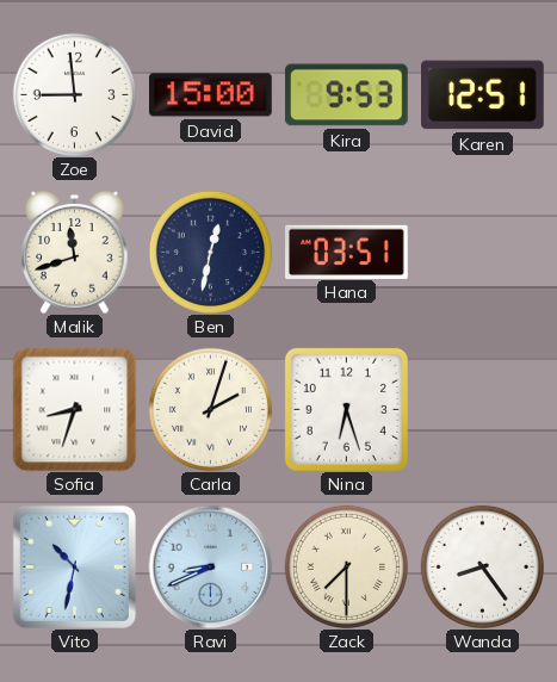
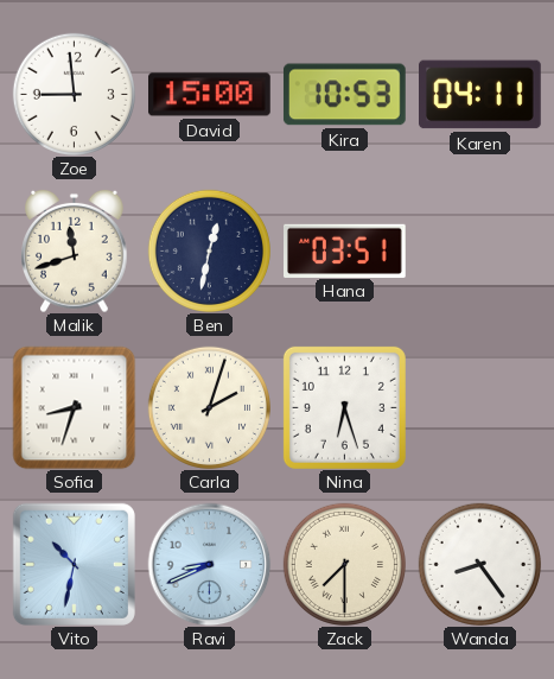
Kira: 9:53 -> 10:53
Karen: 12:51 -> 04:11
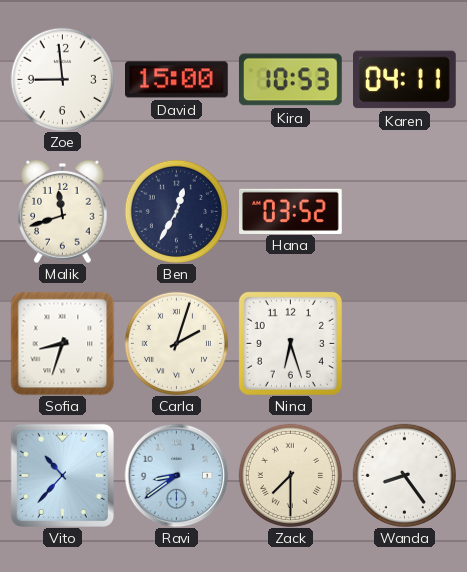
Ben: 12:32 -> 12:35
Hana: 03:51 -> 03:52
Vito: 10:32 -> 10:37
Ravi: 8:41 -> 8:39
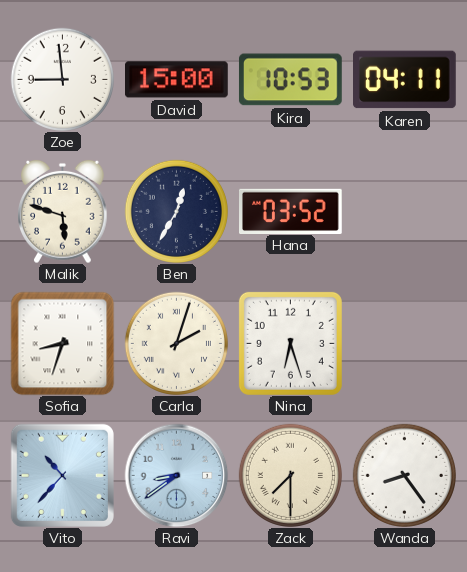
Malik: 11:42 -> 5:48
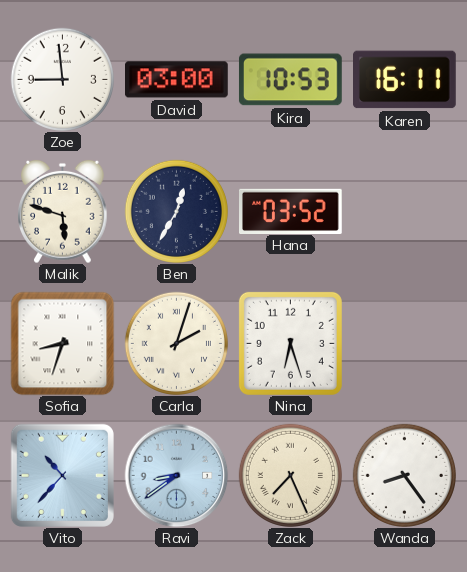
David: 15:00 -> 03:00
Karen: 04:11 -> 16:11
Zack: 7:30 -> 7:26
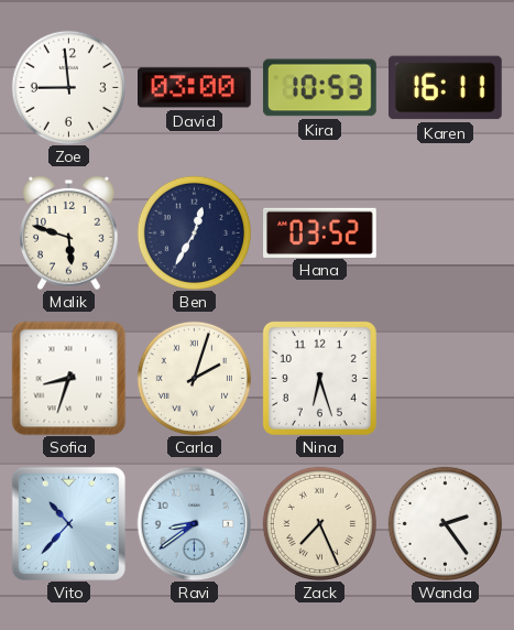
Wanda: 8:24 -> 2:24
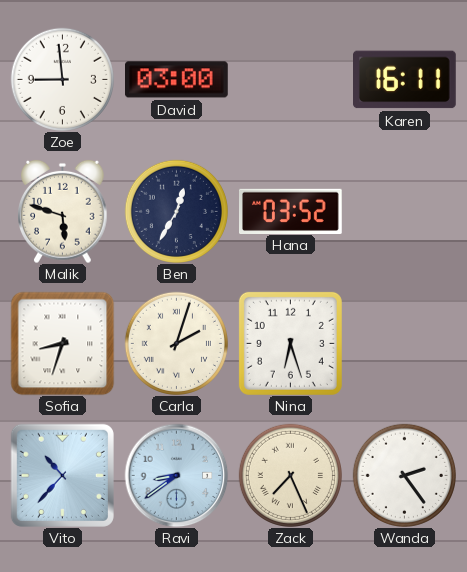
Kira: 10:53 -> none
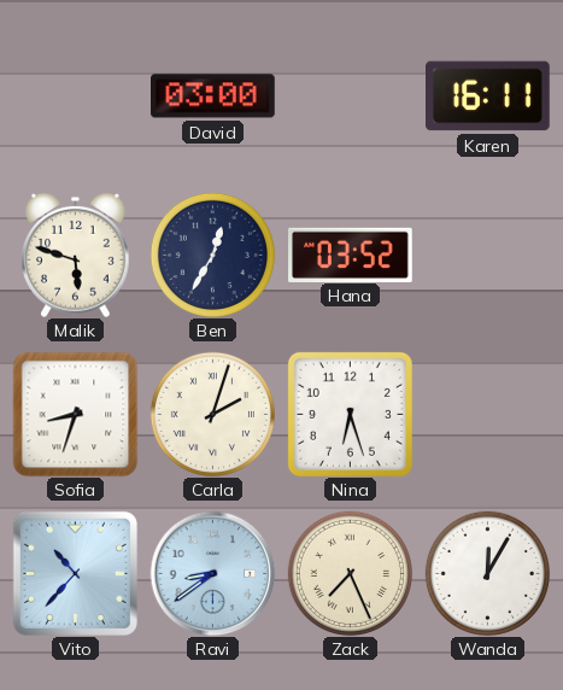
Zoe: 8:59 -> none
Wanda: 2:24 -> 12:05
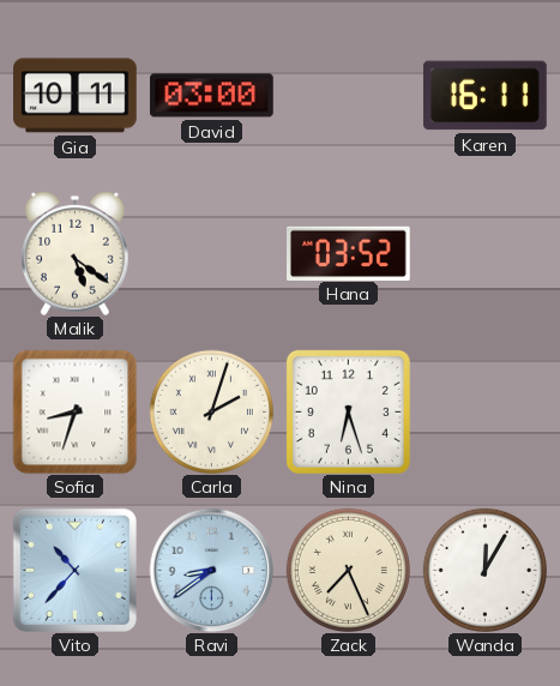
Gia: none -> 10:11
Malik: 5:48 -> 5:21
Ben: 12:35 -> none
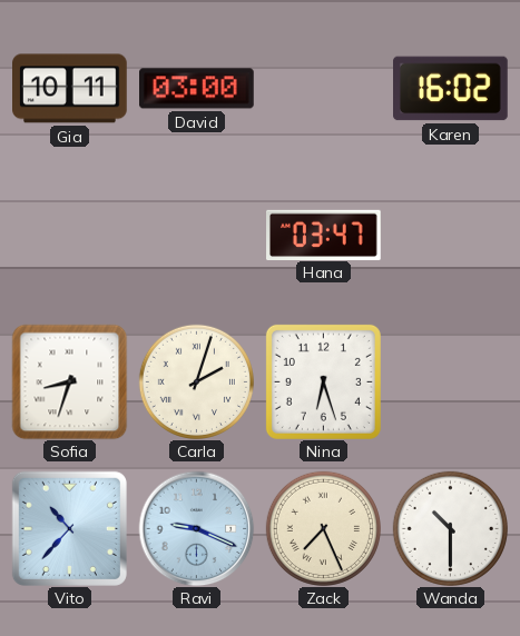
Karen: 16:11 -> 16:02
Malik: 5:21 -> none
Hana: 03:52 -> 03:47
Ravi: 8:39 -> 9:19
Wanda: 12:05 -> 10:30
